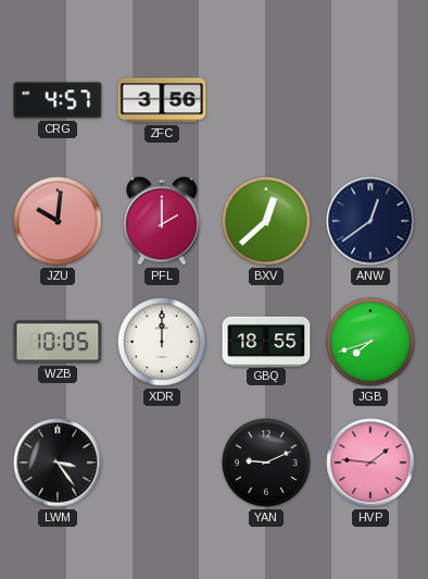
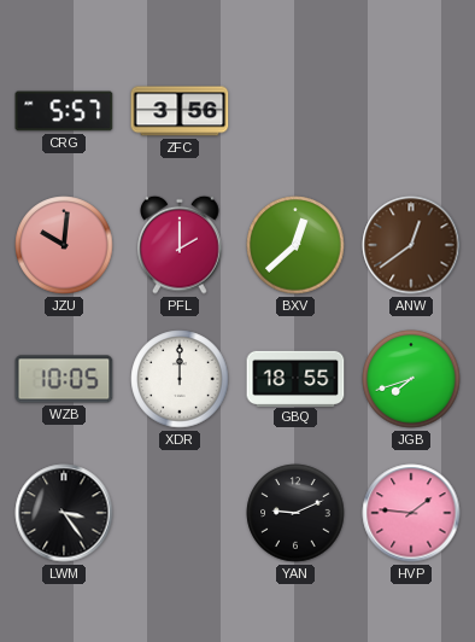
CRG: 4:57 -> 5:57
ANW dial: navy -> brown
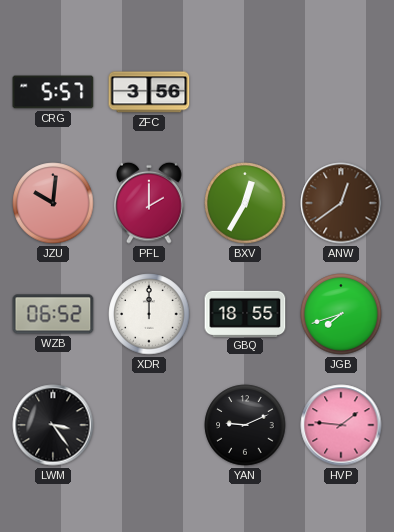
BXV: 12:38 -> 12:35
WZB: 10:05 -> 06:52
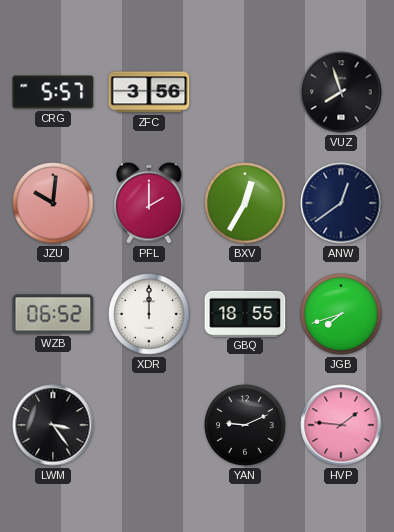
VUZ: none -> 7:57
ANW dial: brown -> navy
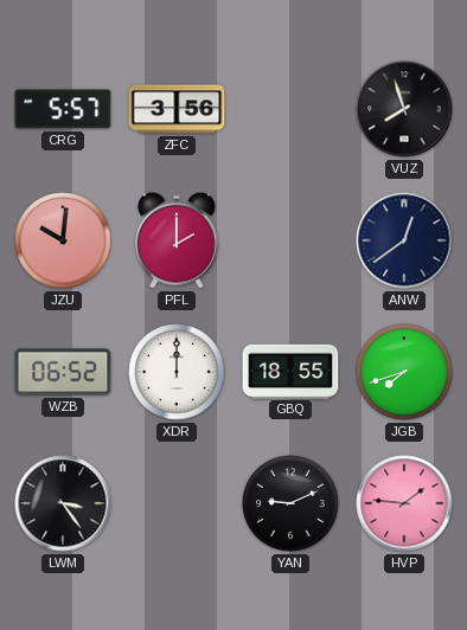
BXV: 12:35 -> none
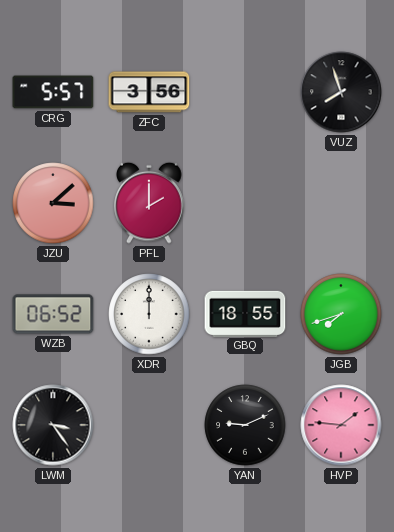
JZU: 10:01 -> 3:08
ANW: 12:39 -> none
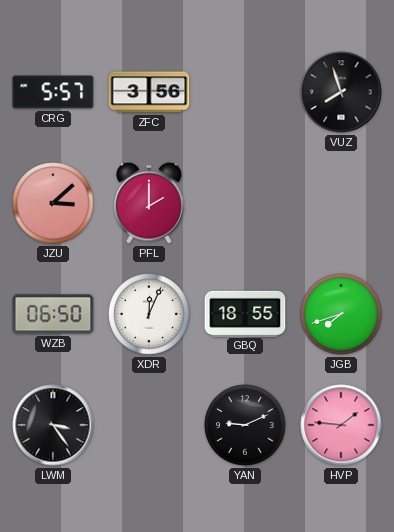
WZB: 06:52 -> 06:50
XDR: 12:00 -> 12:04
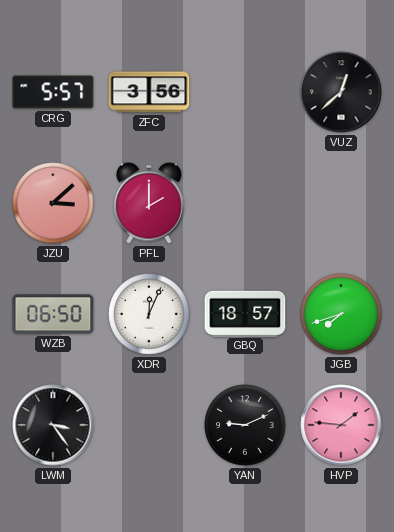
VUZ: 7:57 -> 12:38
GBQ: 18:55 -> 18:57
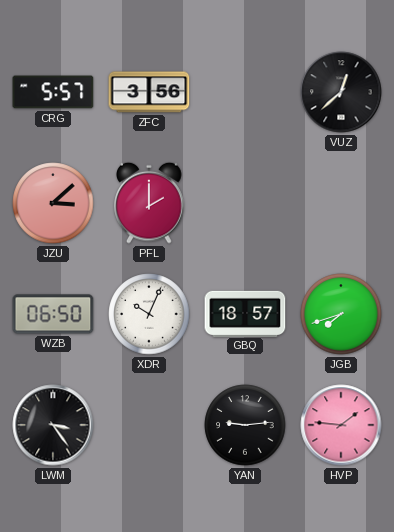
XDR: 12:04 -> 10:04
YAN: 9:11 -> 9:14
